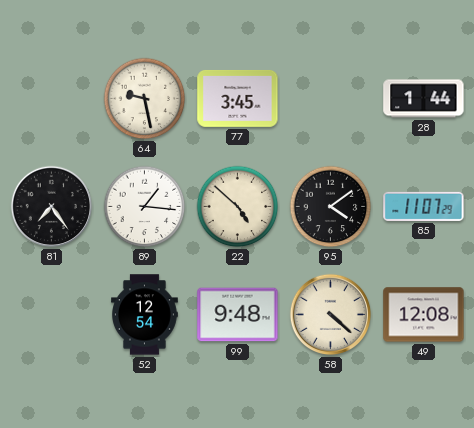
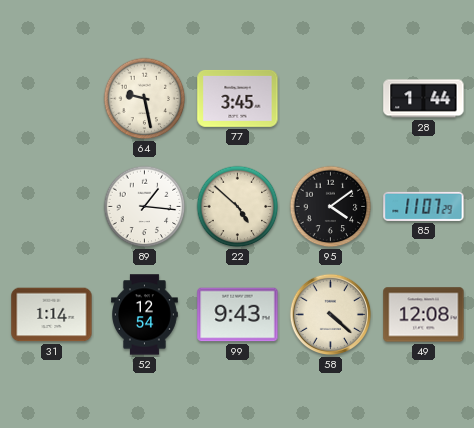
81: 7:24 -> none
31: none -> 1:14
99: 9:48 -> 9:43
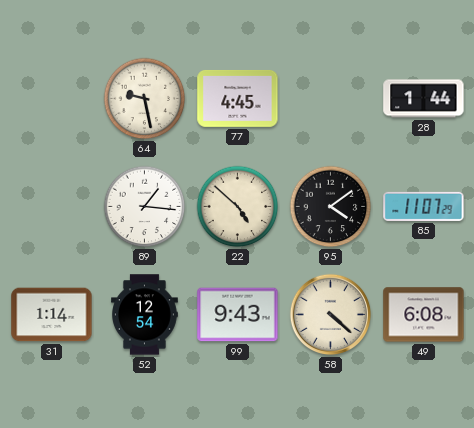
77: 3:45 -> 4:45
49: 12:08 -> 6:08
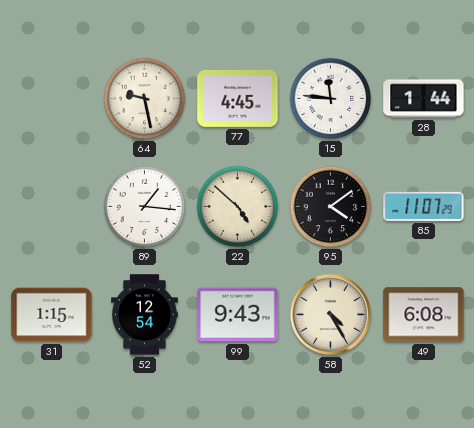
15: none -> 11:46
31: 1:14 -> 1:15
58: 4:22 -> 4:25
